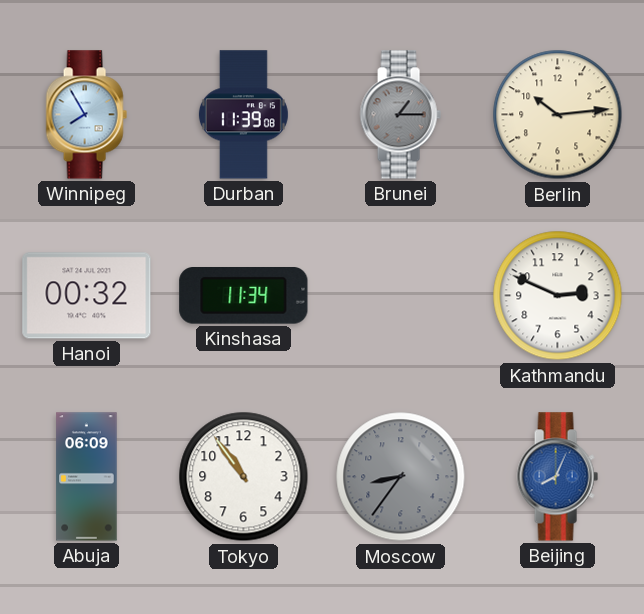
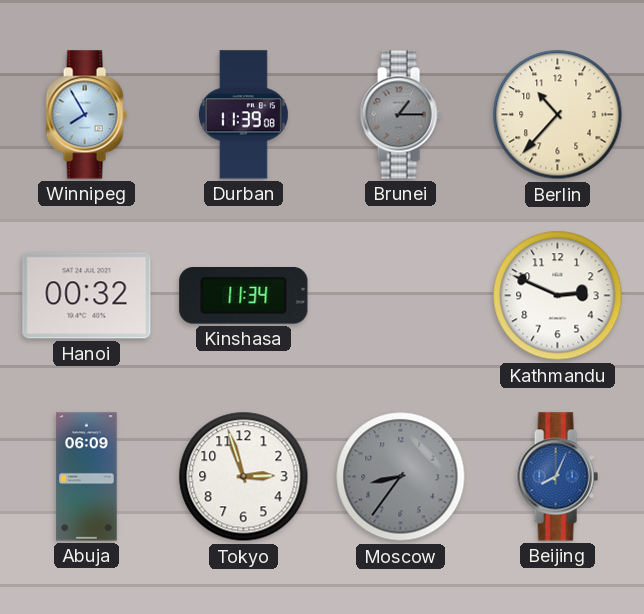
Berlin: 10:14 -> 10:37
Tokyo: 10:54 -> 2:57
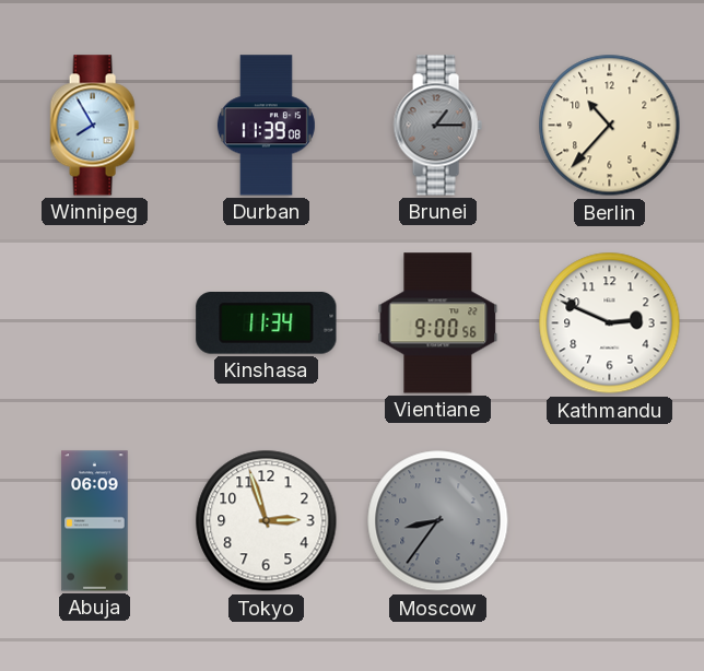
Hanoi: 00:32 -> none
Vientiane: none -> 9:00
Beijing: 8:04 -> none
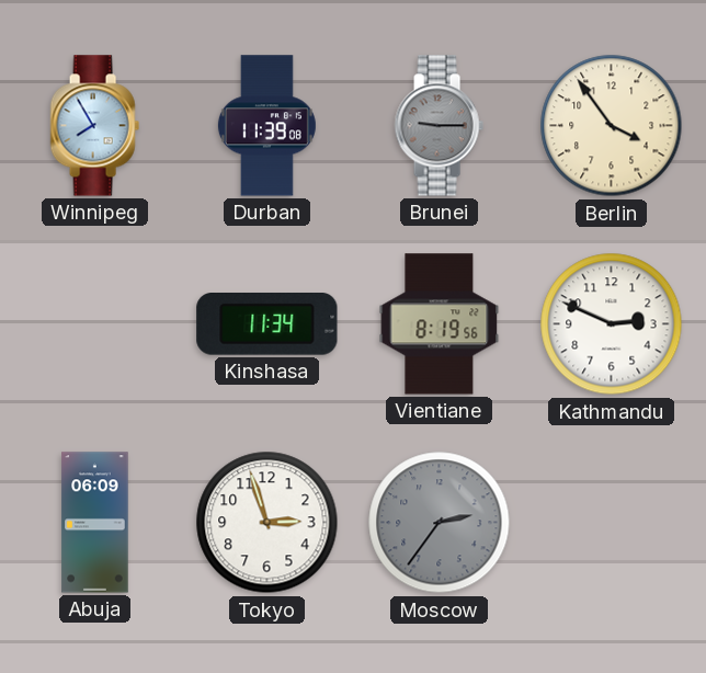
Brunei: 1:15 -> 9:15
Berlin: 10:37 -> 3:54
Vientiane: 9:00 -> 8:19
Moscow: 8:36 -> 2:36
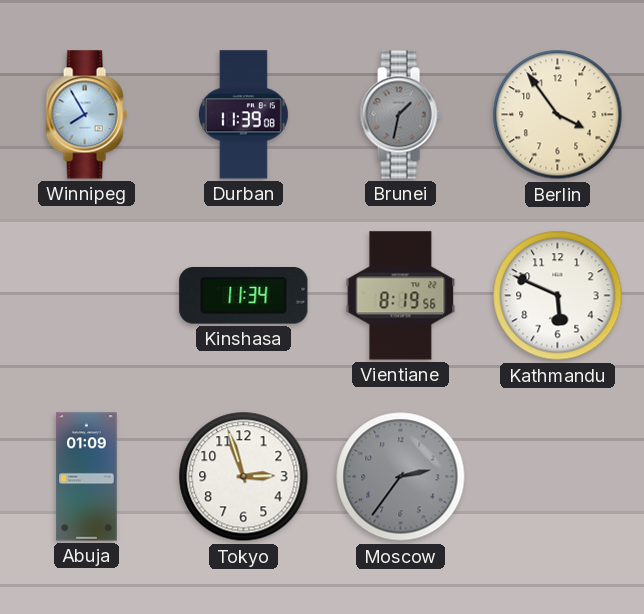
Brunei: 9:15 -> 1:32
Kathmandu: 2:49 -> 5:49
Abuja: 06:09 -> 01:09
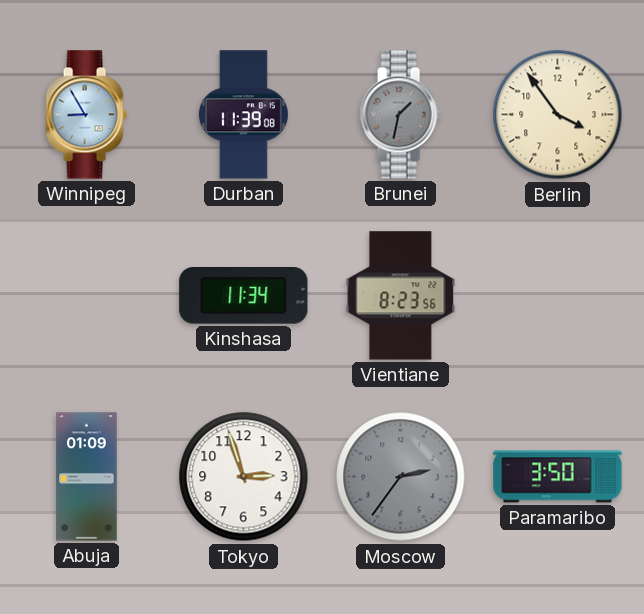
Winnipeg: 7:55 -> 8:55
Vientiane: 8:19 -> 8:23
Kathmandu: 5:49 -> none
Paramaribo: none -> 3:50
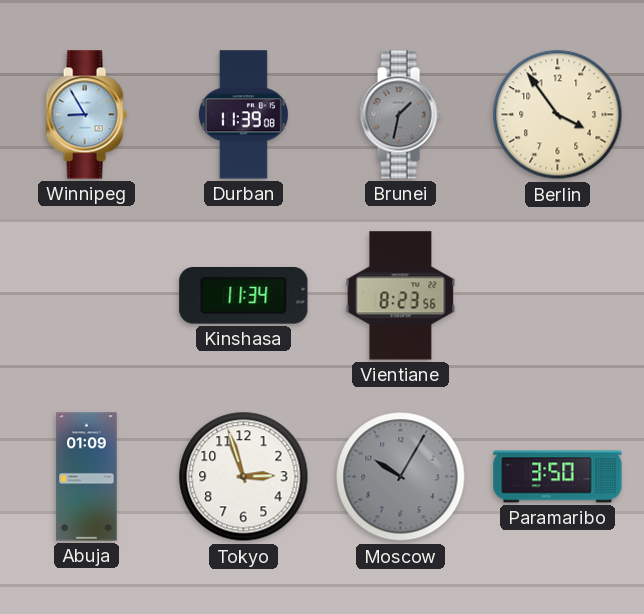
Moscow: 2:36 -> 10:05
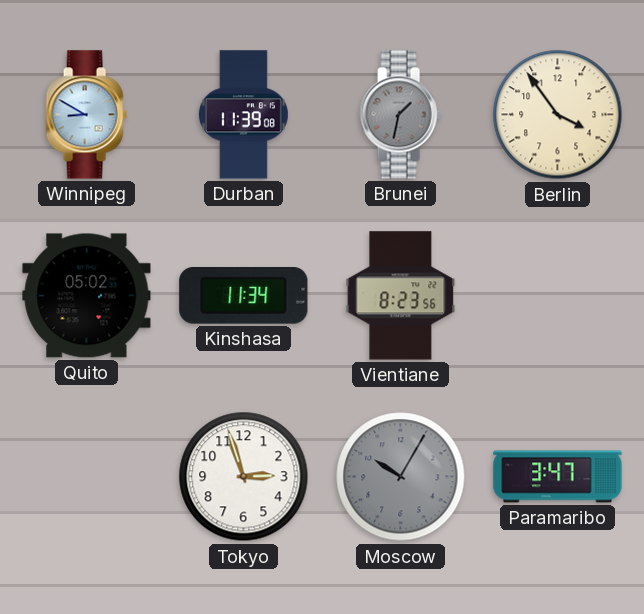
Winnipeg: 8:55 -> 8:50
Quito: none -> 05:02
Abuja: 01:09 -> none
Paramaribo: 3:50 -> 3:47
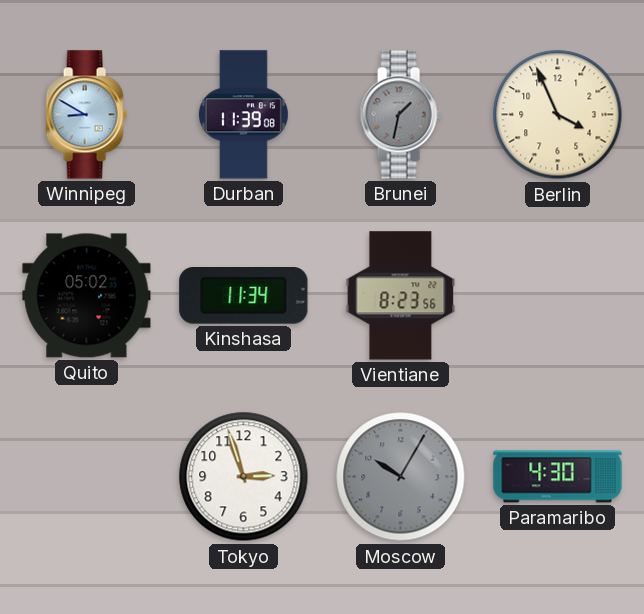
Berlin: 3:54 -> 3:56
Paramaribo: 3:47 -> 4:30
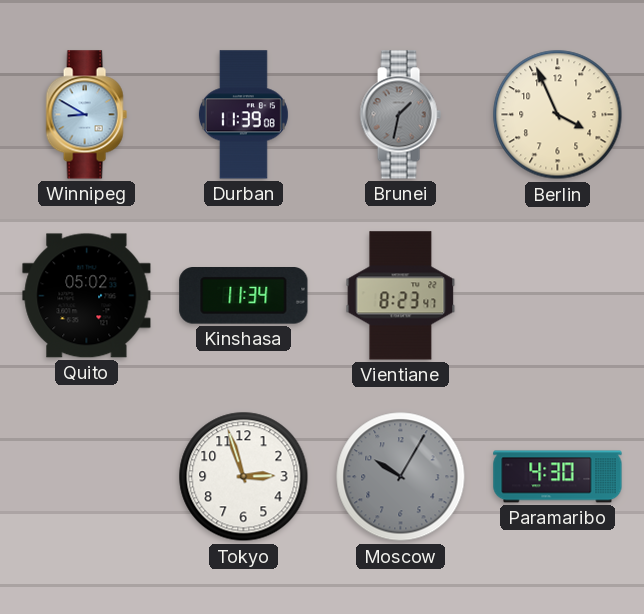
Vientiane: 8:23:56 -> 8:23:47
